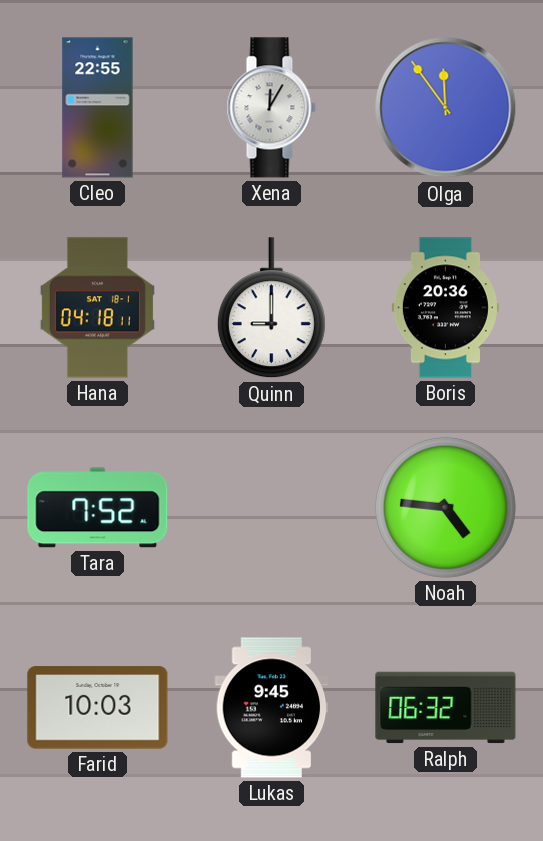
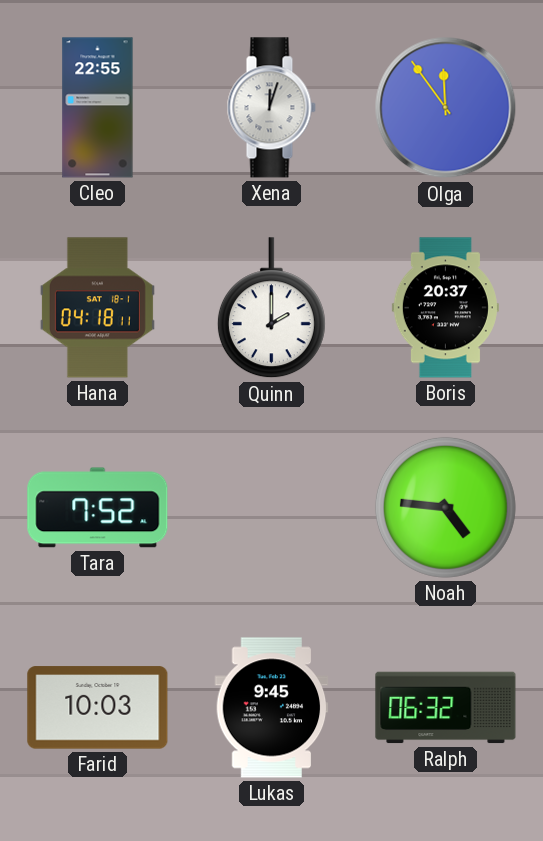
Xena: 12:05 -> 12:03
Quinn: 9:00 -> 2:00
Boris: 20:36 -> 20:37
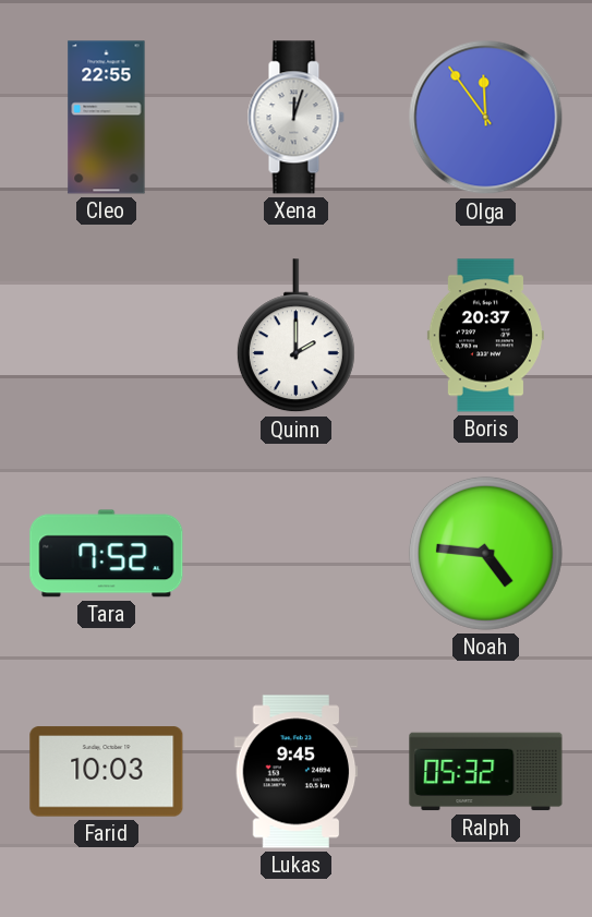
Hana: 04:18 -> none
Ralph: 06:32 -> 05:32
